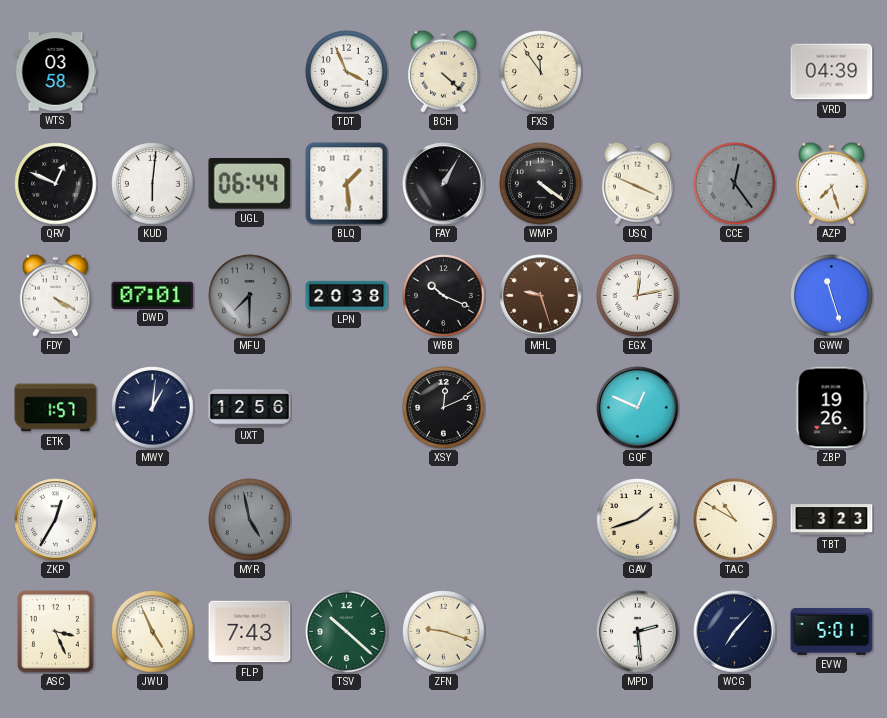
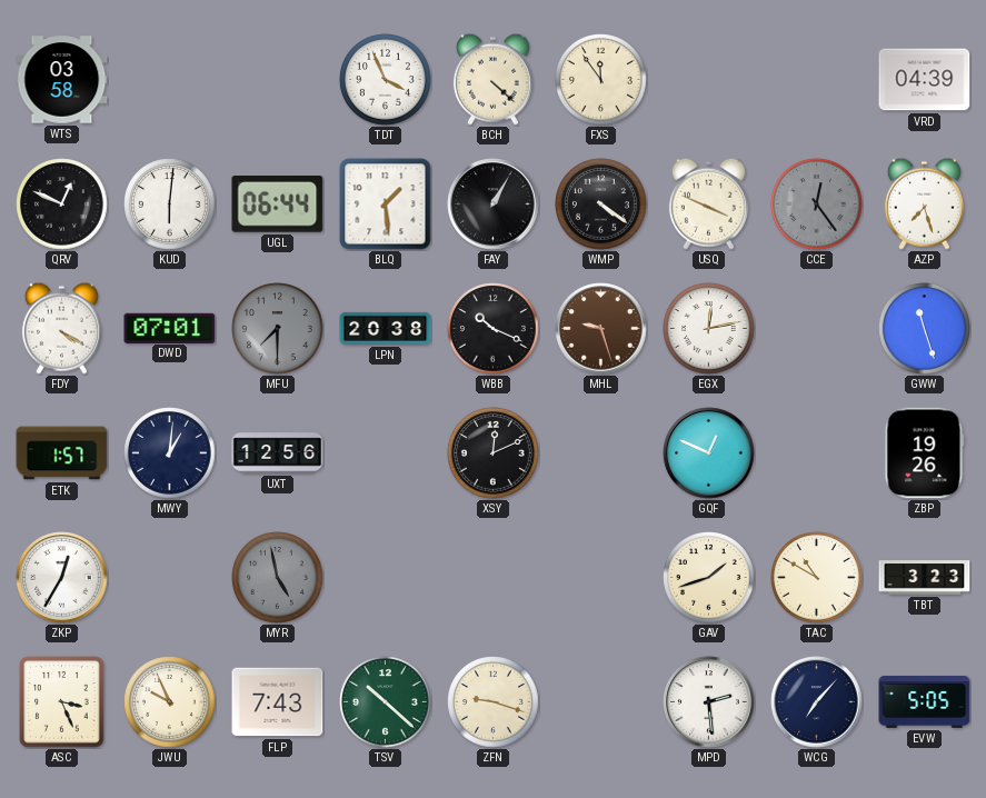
JWU: 4:56 -> 9:56
EVW: 5:01 -> 5:05
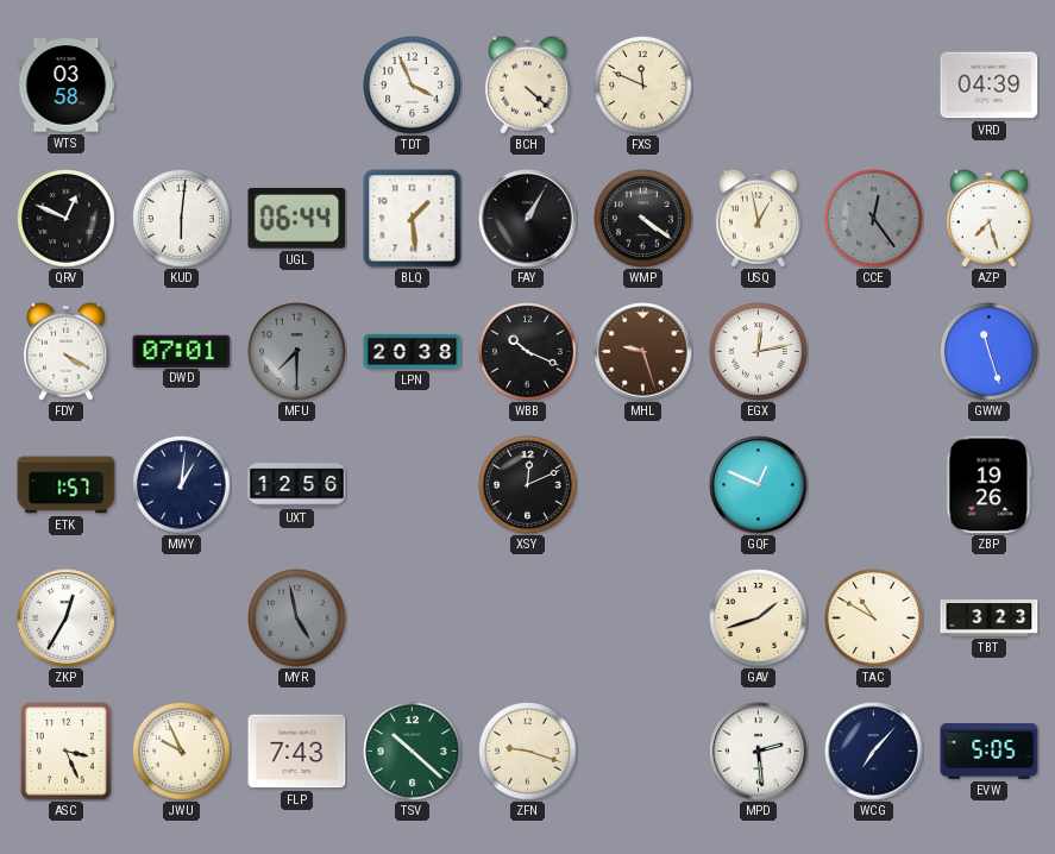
FXS: 11:54 -> 11:49
USQ: 3:49 -> 12:58
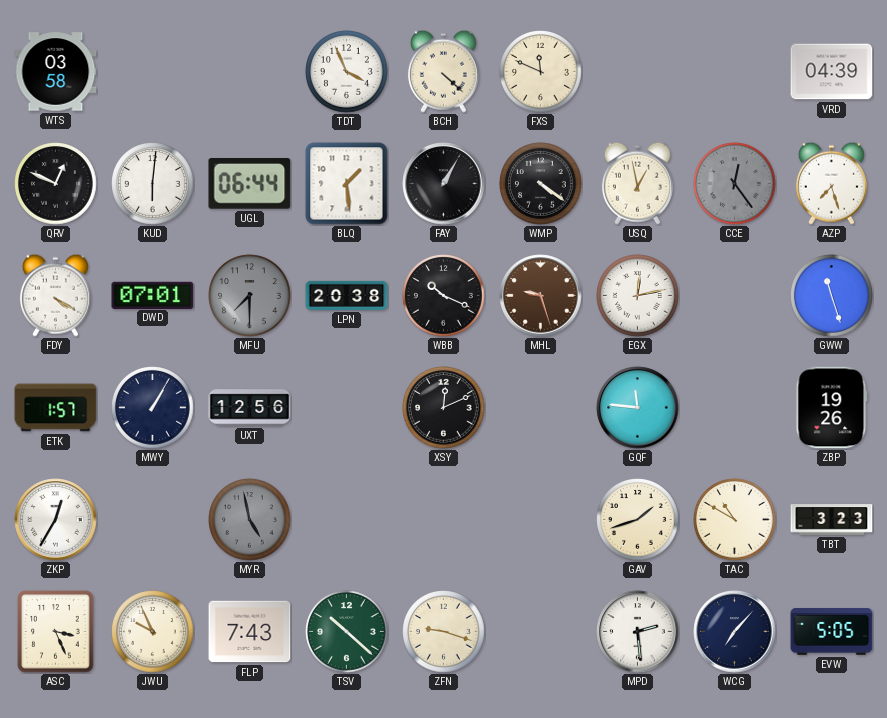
MWY: 1:01 -> 1:05
GQF: 12:49 -> 11:46
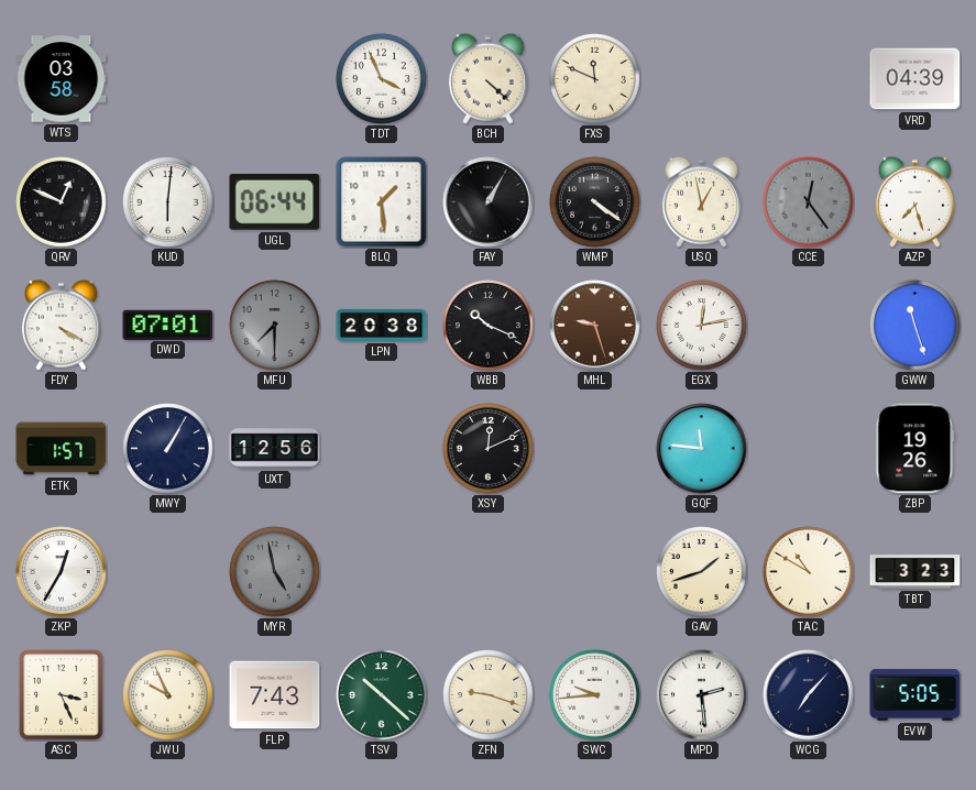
SWC: none -> 9:44
